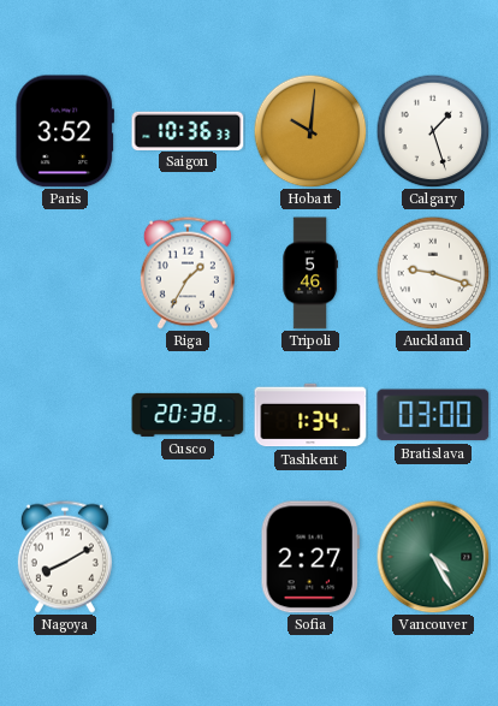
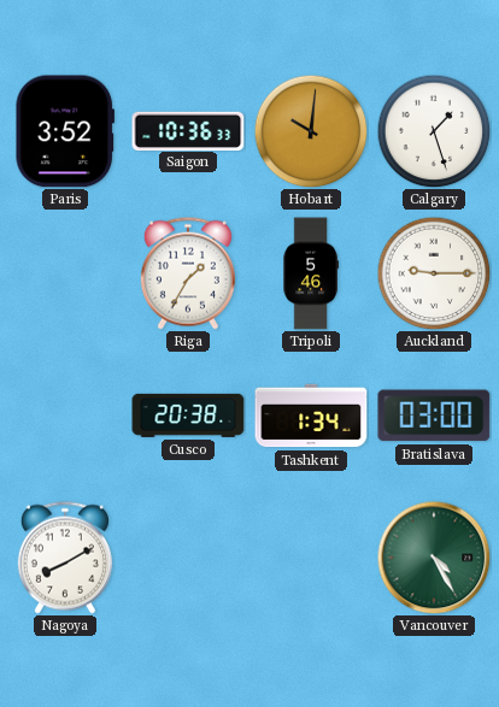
Auckland: 9:18 -> 9:15
Sofia: 2:27 -> none
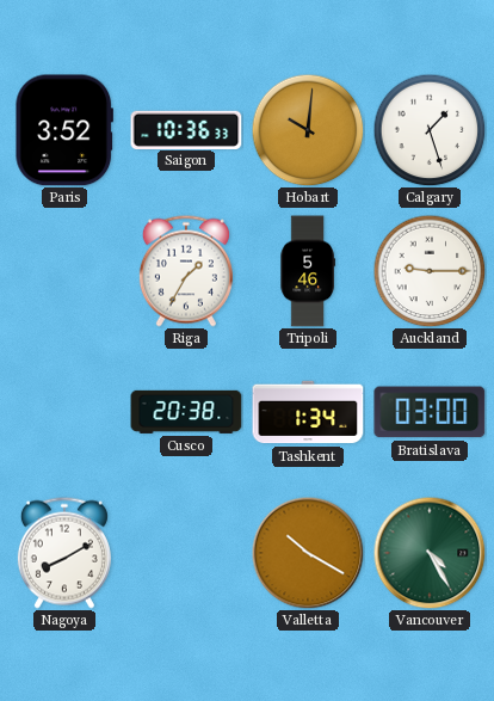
Valletta: none -> 10:20
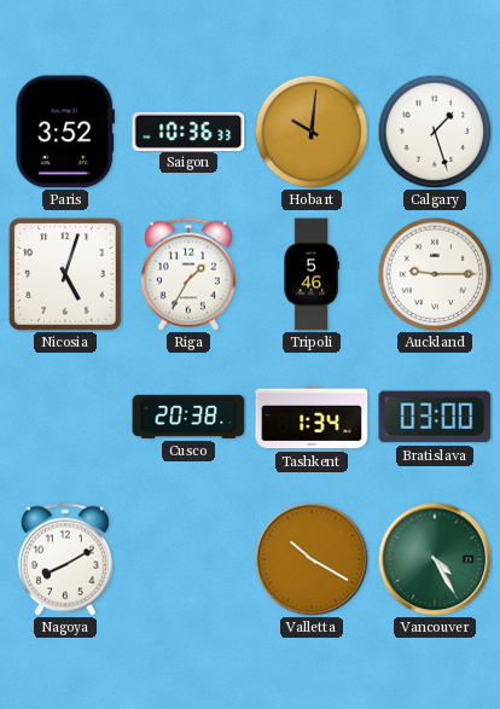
Nicosia: none -> 5:03
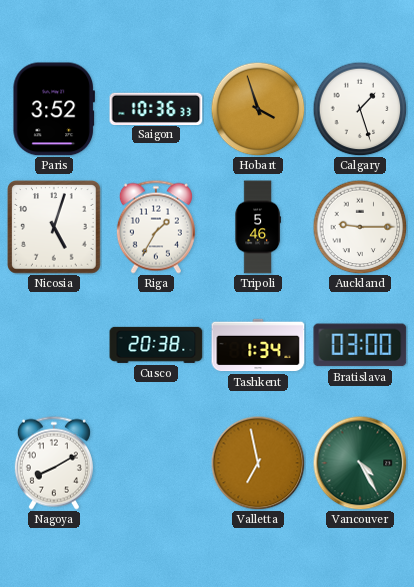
Hobart: 10:01 -> 3:57
Valletta: 10:20 -> 6:58
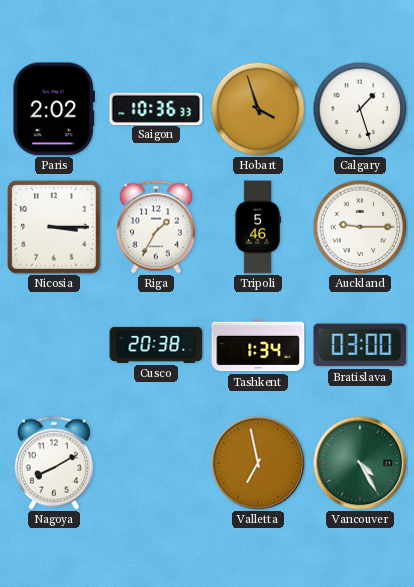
Paris: 3:52 -> 2:02
Nicosia: 5:03 -> 3:15
